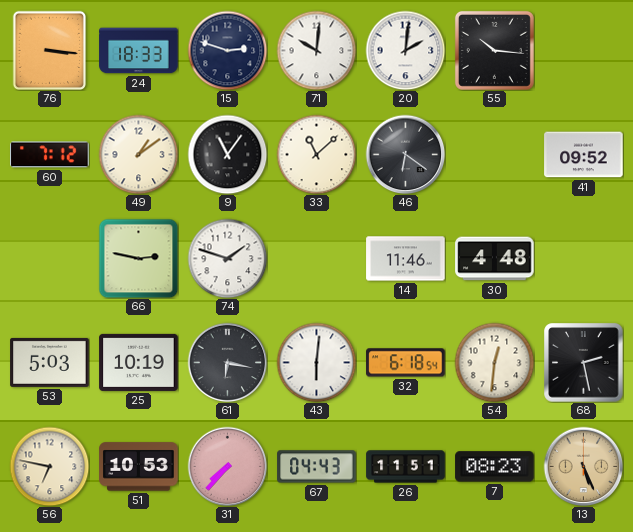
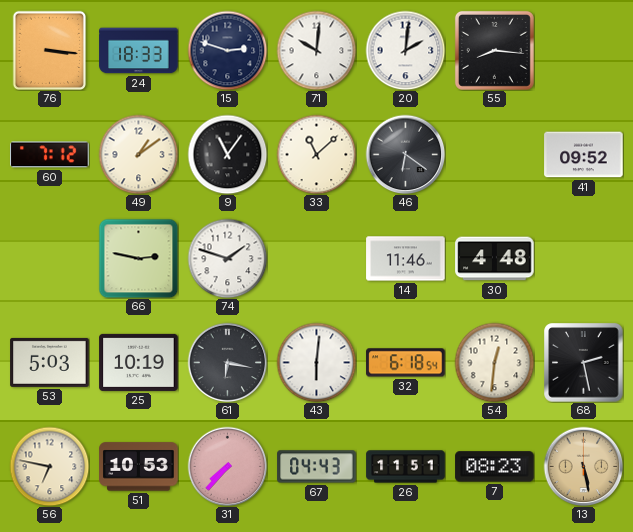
55: 10:16 -> 8:16
13: 5:26 -> 5:28
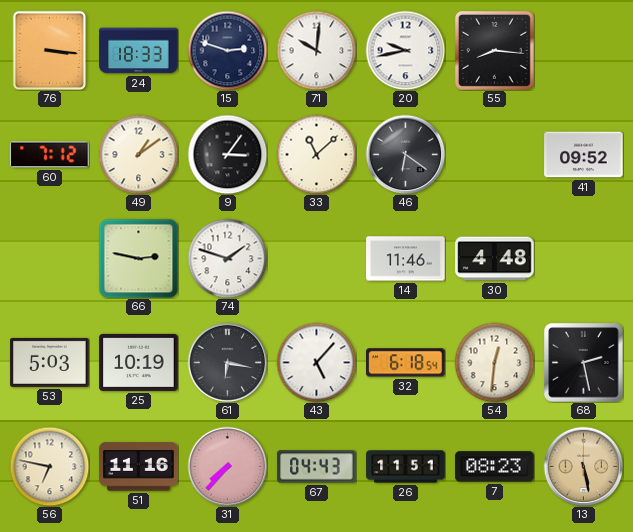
20: 2:01 -> 9:43
9: 11:06 -> 3:06
43: 6:01 -> 5:07
51: 10:53 -> 11:16
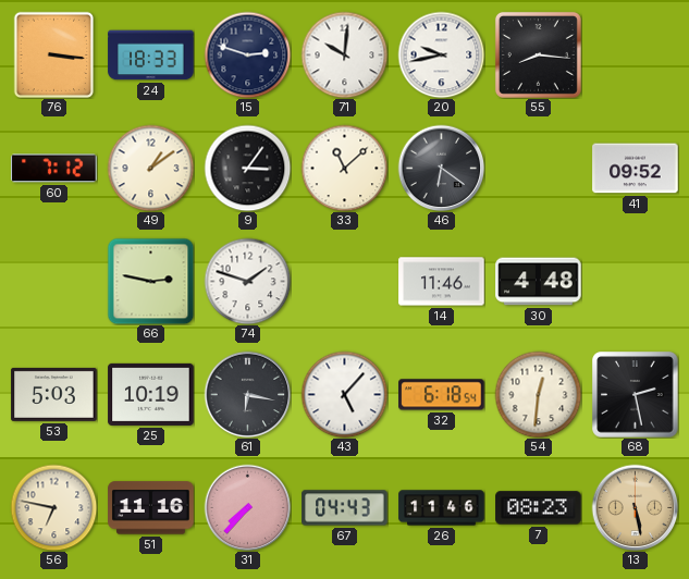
26: 11:51 -> 11:46
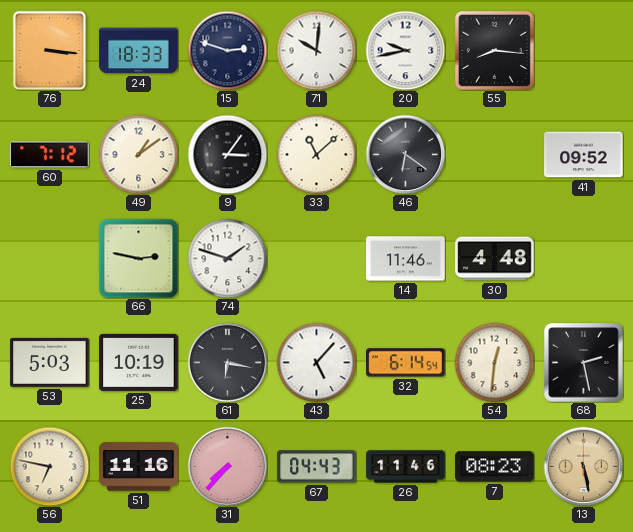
32: 6:18 -> 6:14
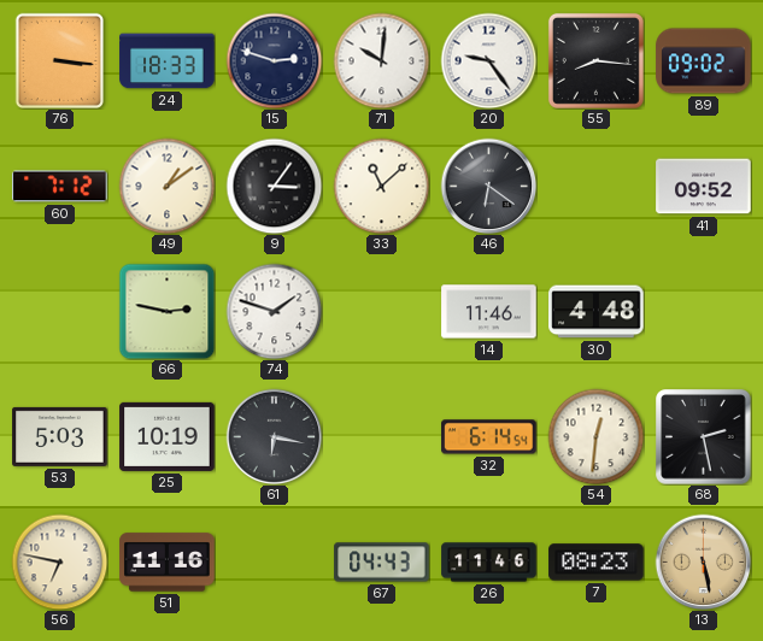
20: 9:43 -> 9:24
89: none -> 09:02
43: 5:07 -> none
31: 7:37 -> none
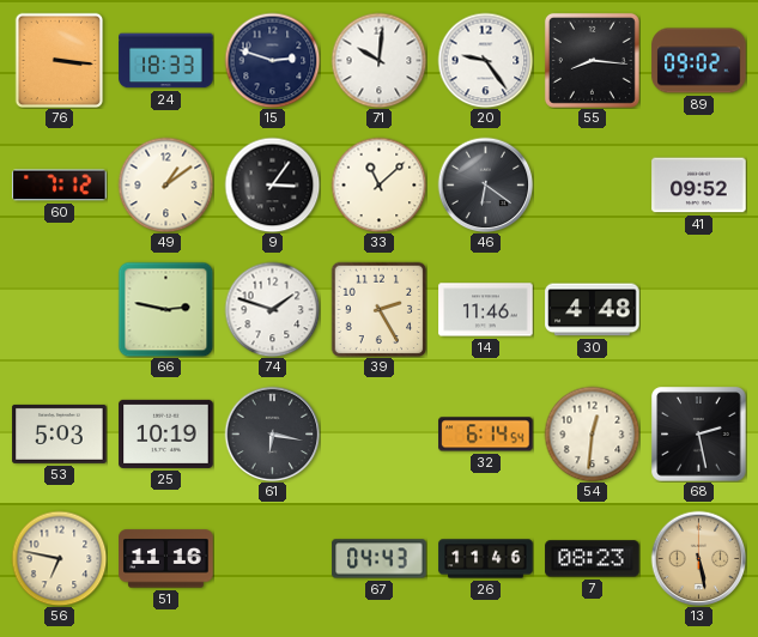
39: none -> 2:25
